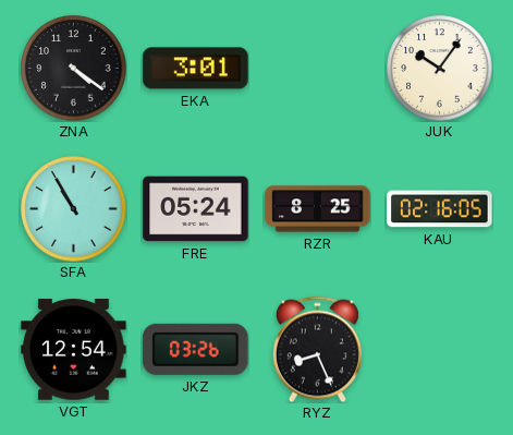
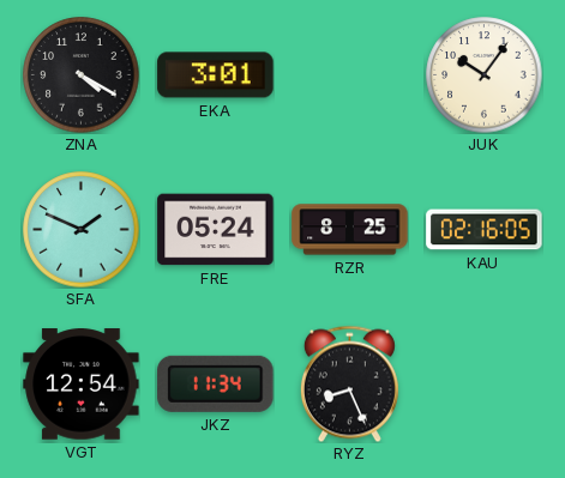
ZNA: 4:21 -> 4:20
SFA: 10:55 -> 1:49
JKZ: 03:26 -> 11:34
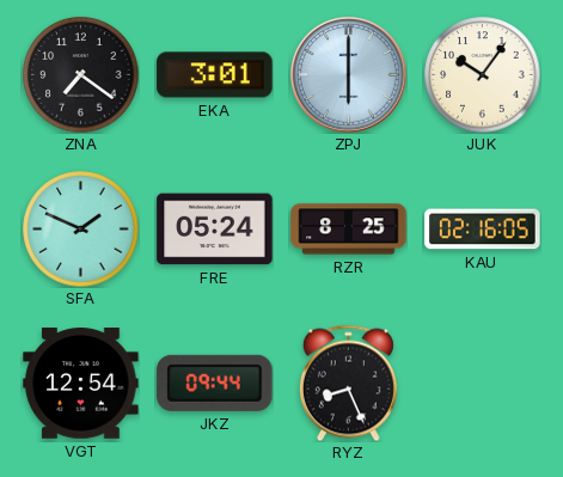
ZNA: 4:20 -> 7:21
ZPJ: none -> 6:00
JKZ: 11:34 -> 09:44
